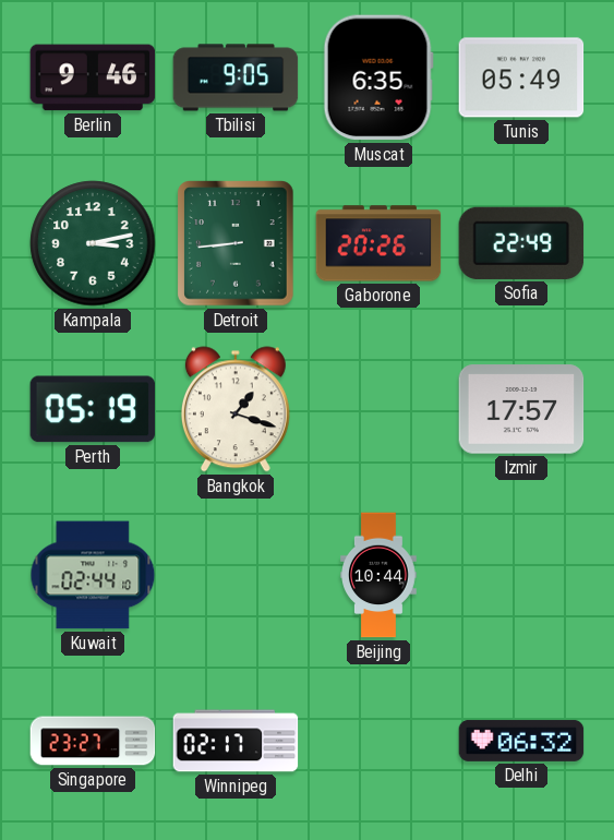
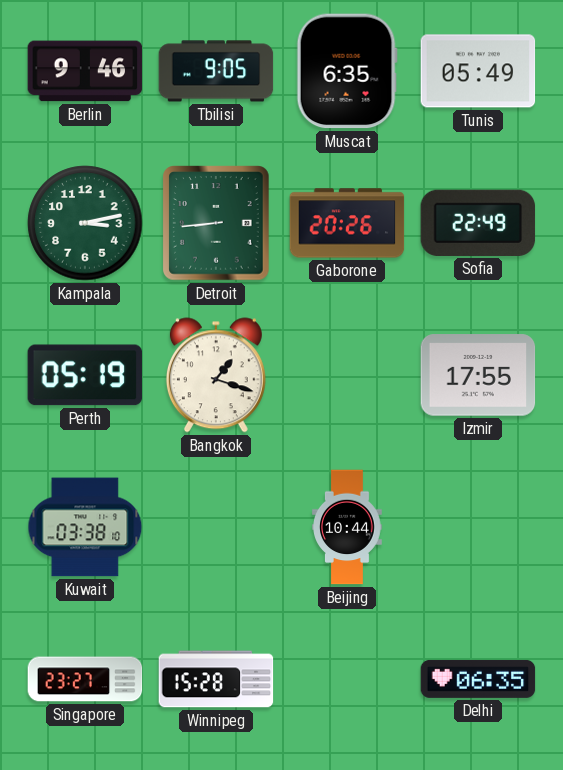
Izmir: 17:57 -> 17:55
Kuwait: 02:44 -> 03:38
Winnipeg: 02:17 -> 15:28
Delhi: 06:32 -> 06:35
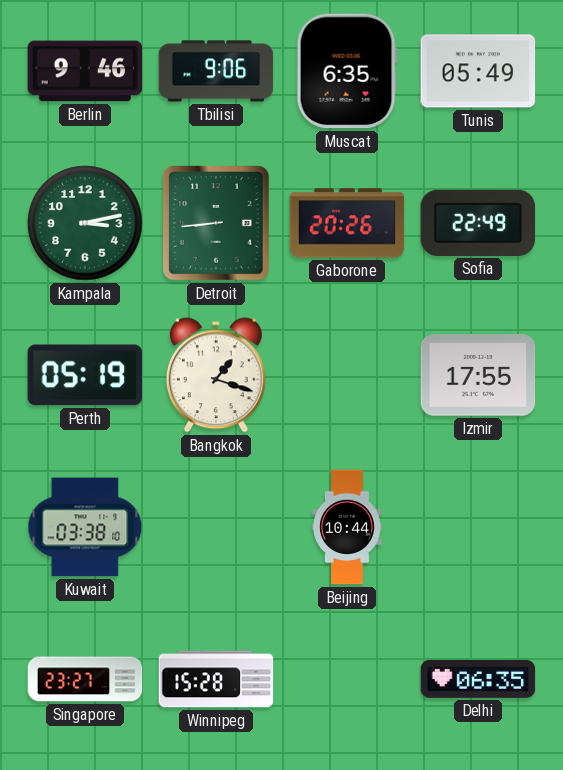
Tbilisi: 9:05 -> 9:06
